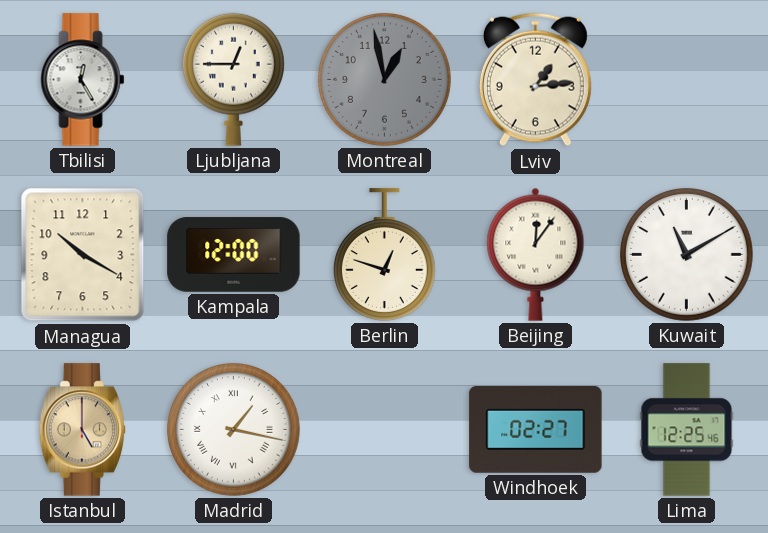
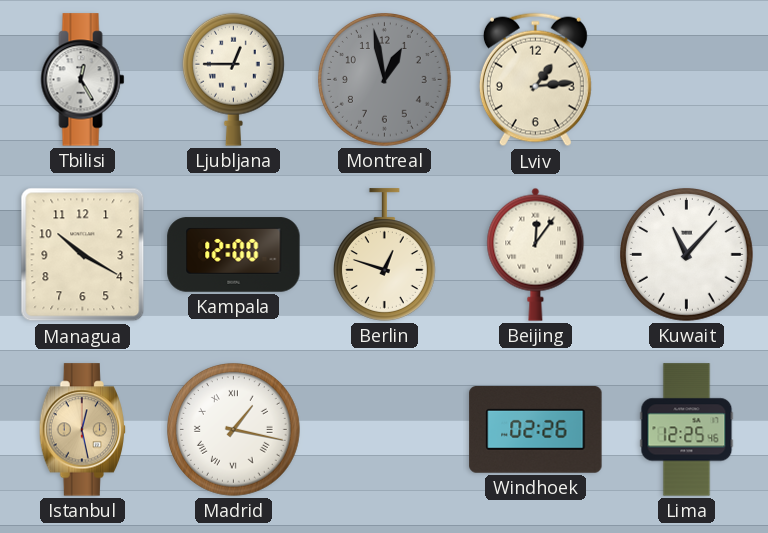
Kuwait: 11:10 -> 11:07
Istanbul: 5:00 -> 12:28
Windhoek: 02:27 -> 02:26
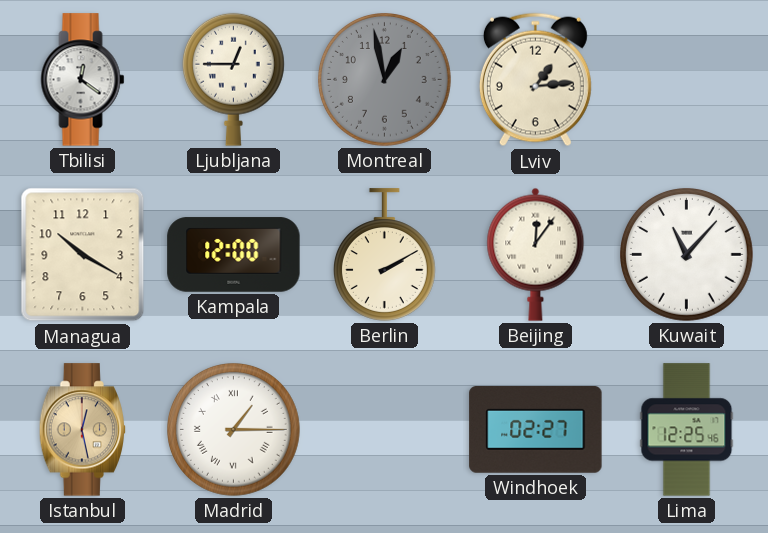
Tbilisi: 12:25 -> 12:21
Berlin: 12:48 -> 2:10
Madrid: 1:17 -> 1:15
Windhoek: 02:26 -> 02:27
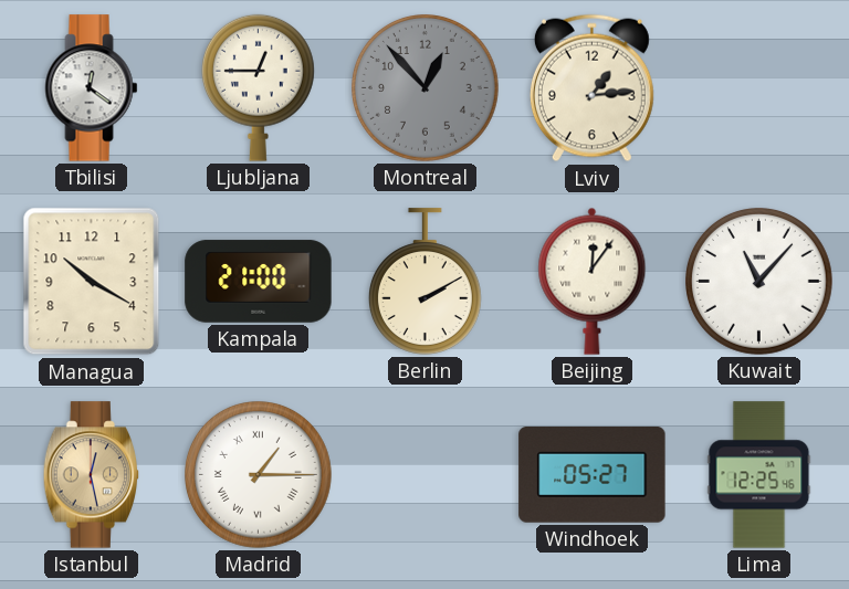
Montreal: 12:58 -> 12:53
Kampala: 12:00 -> 21:00
Windhoek: 02:27 -> 05:27
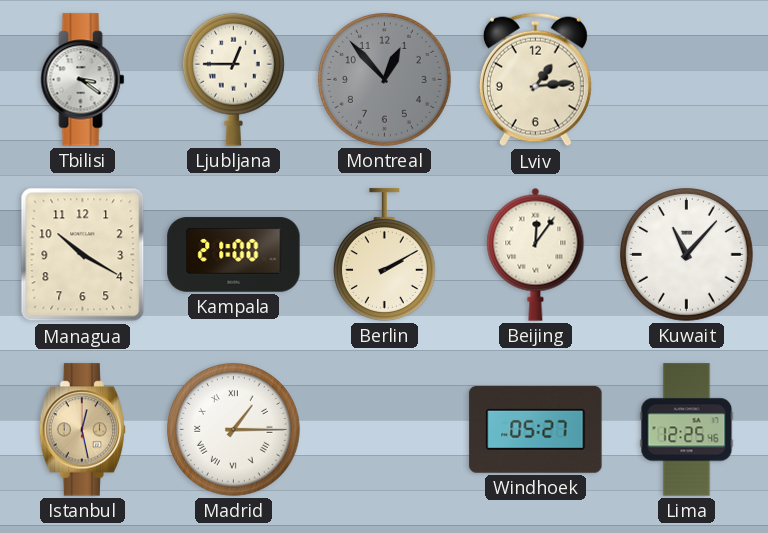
Tbilisi: 12:21 -> 3:21
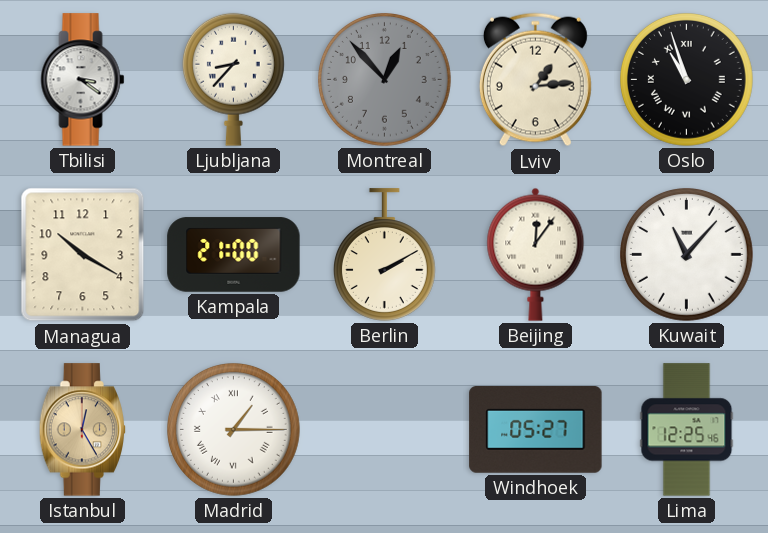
Ljubljana: 12:45 -> 8:37
Oslo: none -> 10:57
Istanbul: 12:28 -> 12:25
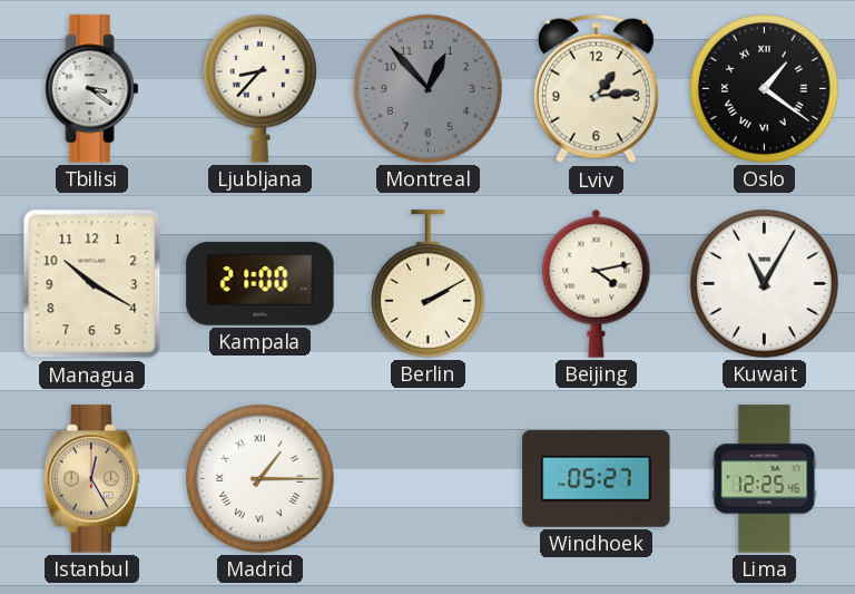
Oslo: 10:57 -> 1:21
Beijing: 12:06 -> 4:13
Kuwait: 11:07 -> 11:05
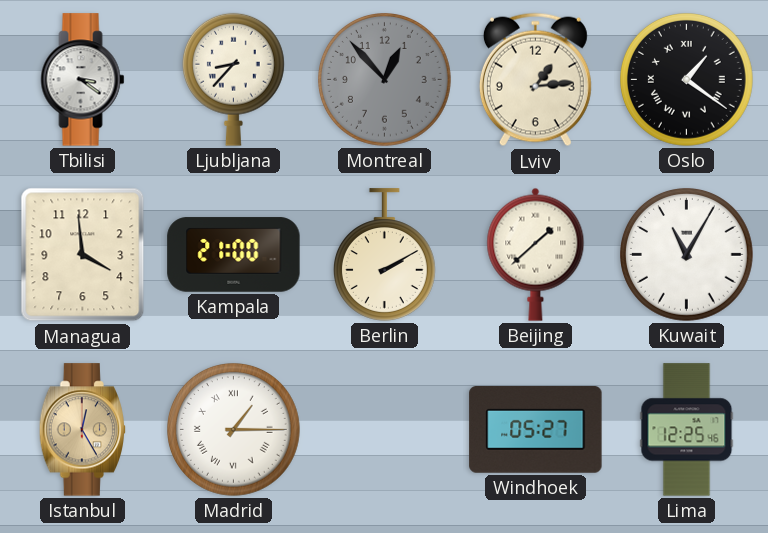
Managua: 10:20 -> 3:59
Beijing: 4:13 -> 1:38
